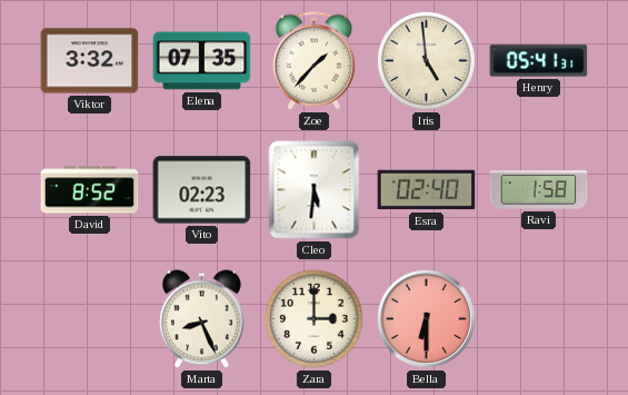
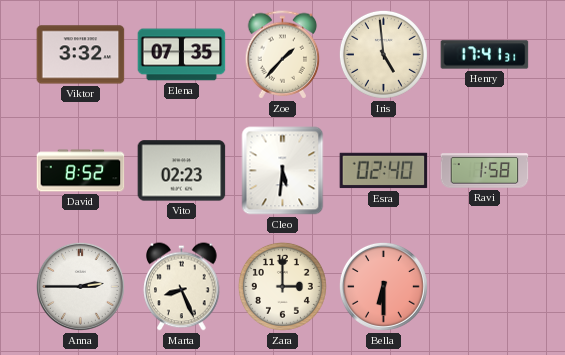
Henry: 05:41 -> 17:41
Anna: none -> 2:45
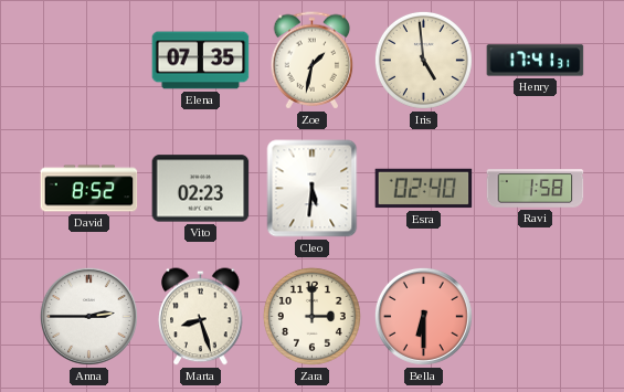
Viktor: 3:32 -> none
Zoe: 1:37 -> 1:32
Marta: 8:26 -> 8:27
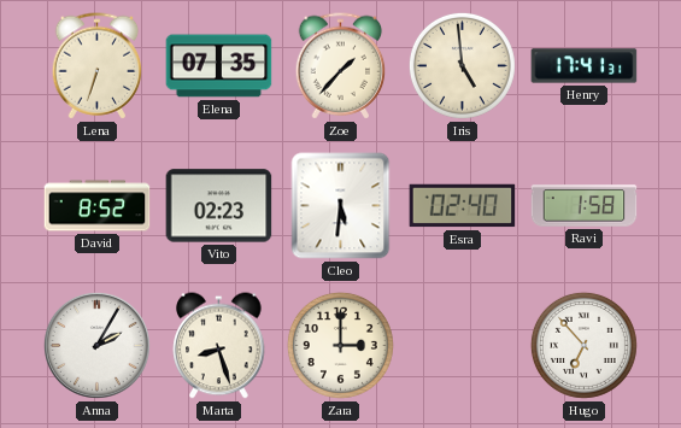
Lena: none -> 6:33
Zoe: 1:32 -> 1:37
Anna: 2:45 -> 2:05
Bella: 6:30 -> none
Hugo: none -> 6:53
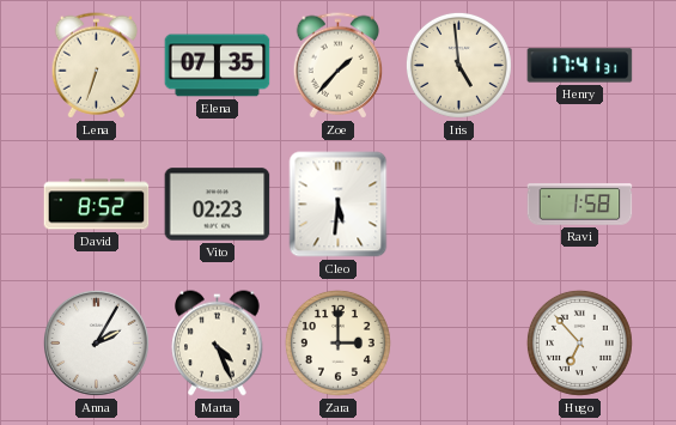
Esra: 02:40 -> none
Marta: 8:27 -> 4:26
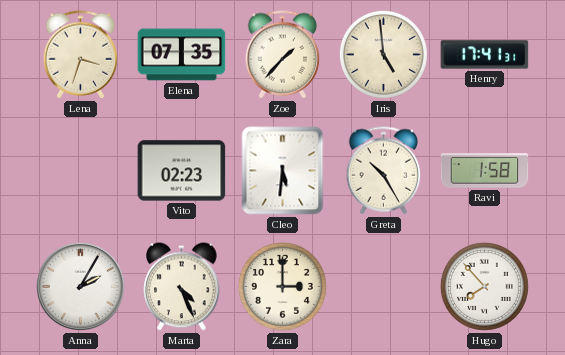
Lena: 6:33 -> 3:33
David: 8:52 -> none
Greta: none -> 10:25
Hugo: 6:53 -> 7:53
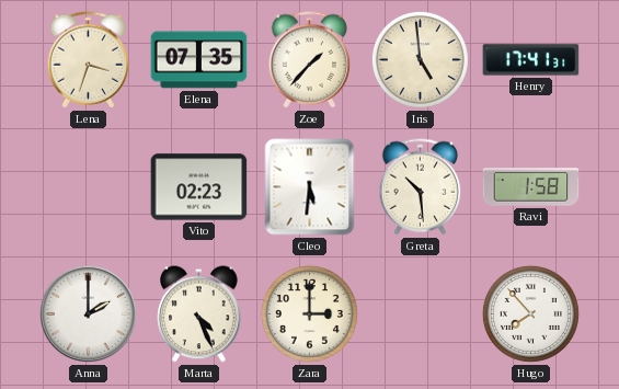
Greta: 10:25 -> 10:29
Anna: 2:05 -> 2:00
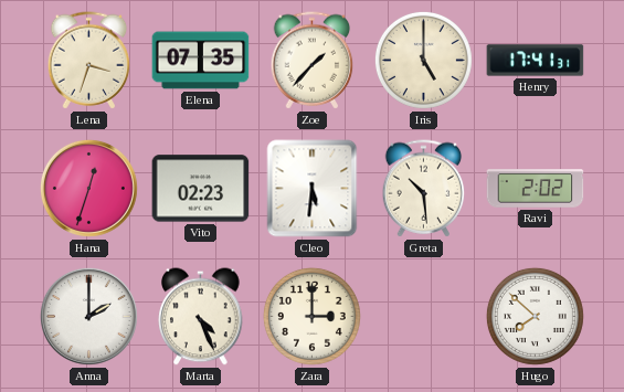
Iris: 4:59 -> 5:00
Hana: none -> 12:33
Ravi: 1:58 -> 2:02
Hugo: 7:53 -> 7:52
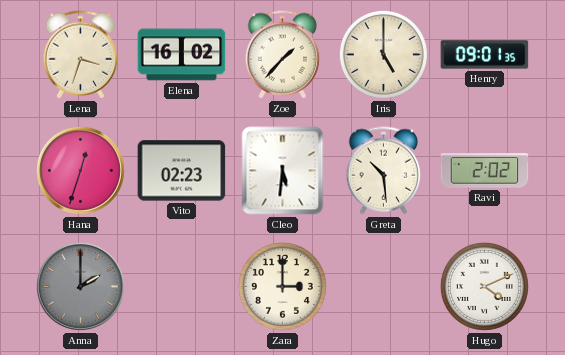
Elena: 07:35 -> 16:02
Henry: 17:41 -> 09:01
Anna dial: white -> grey
Marta: 4:26 -> none
Hugo: 7:52 -> 4:11
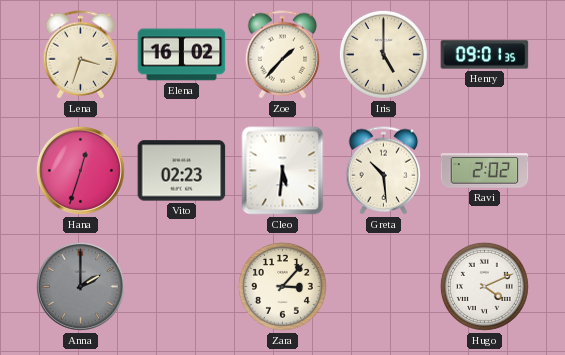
Zara: 3:00 -> 3:07
